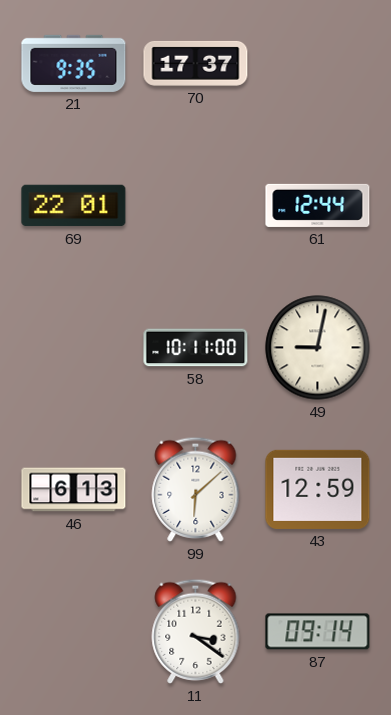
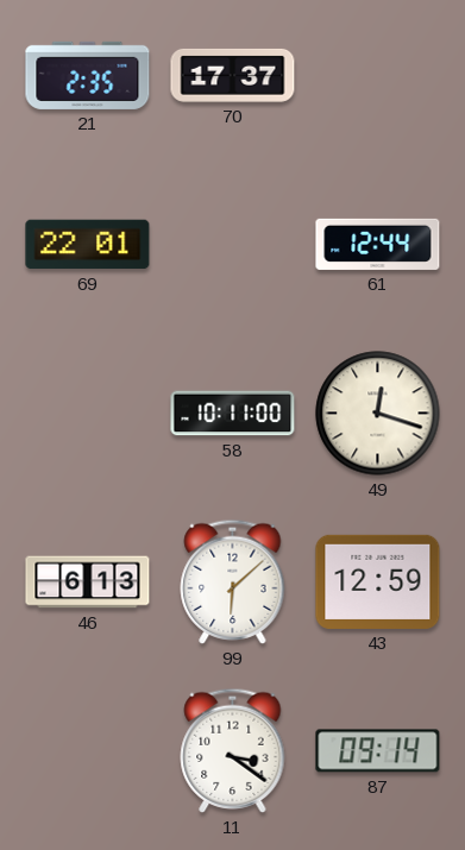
21: 9:35 -> 2:35
49: 9:02 -> 12:18
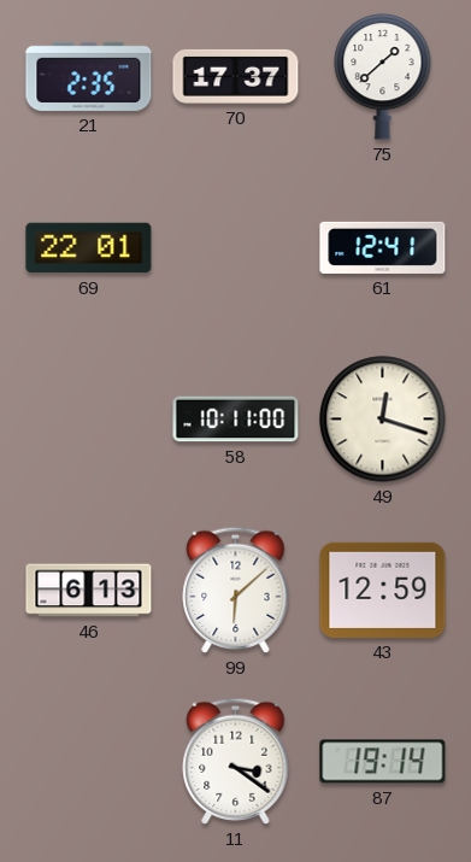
75: none -> 1:38
61: 12:44 -> 12:41
87: 09:14 -> 19:14
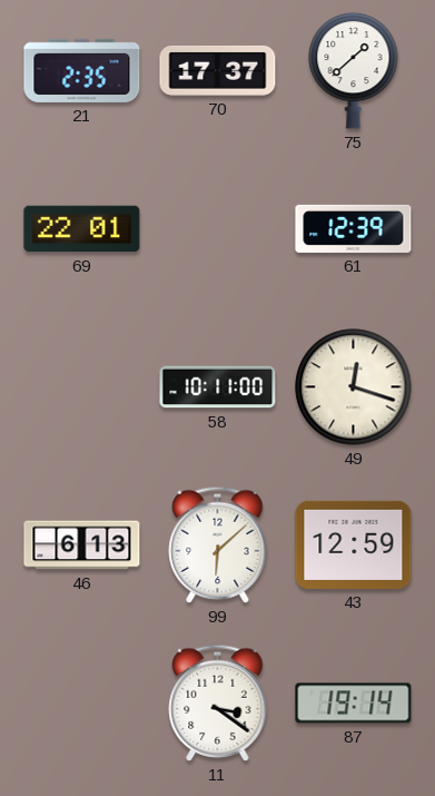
61: 12:41 -> 12:39
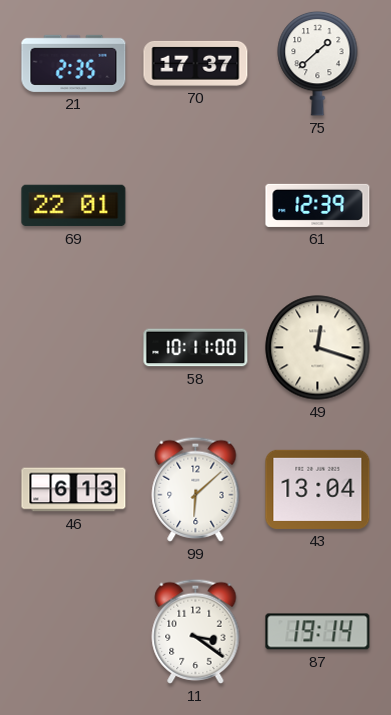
43: 12:59 -> 13:04
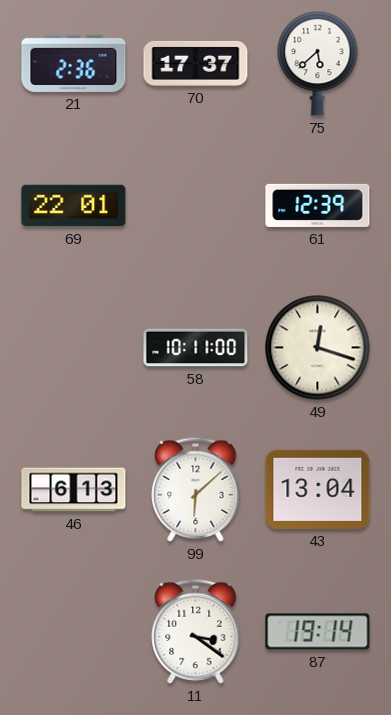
21: 2:35 -> 2:36
75: 1:38 -> 5:38
